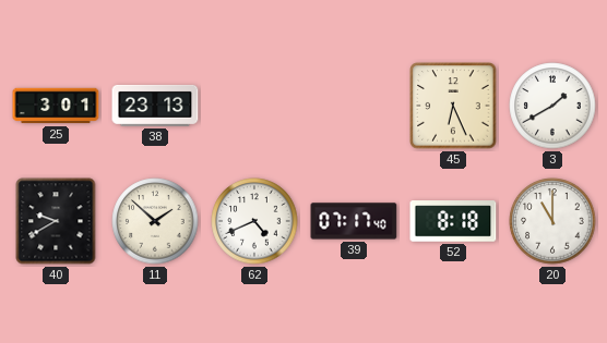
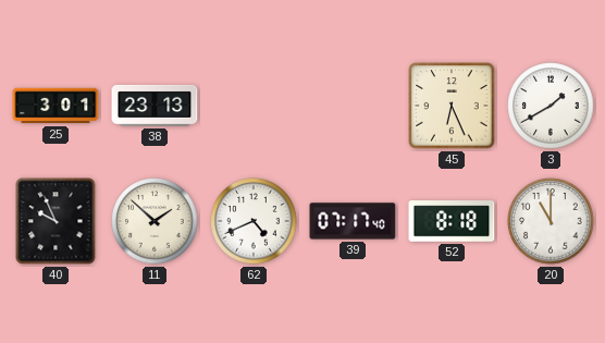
40: 9:40 -> 9:56
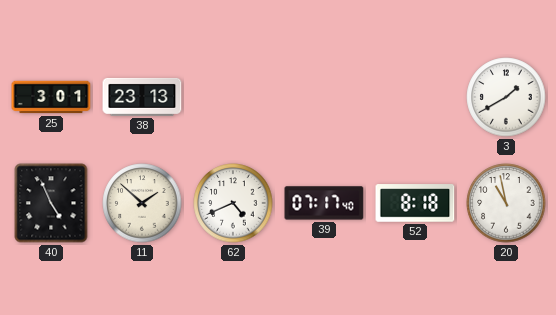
45: 6:26 -> none
40: 9:56 -> 4:56
20: 11:00 -> 10:58
